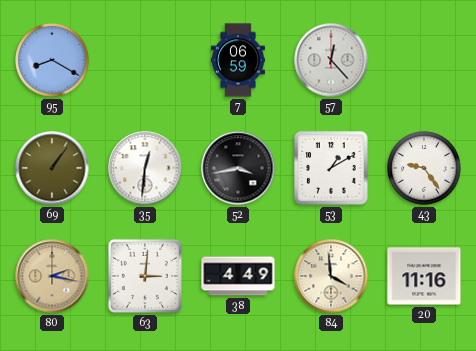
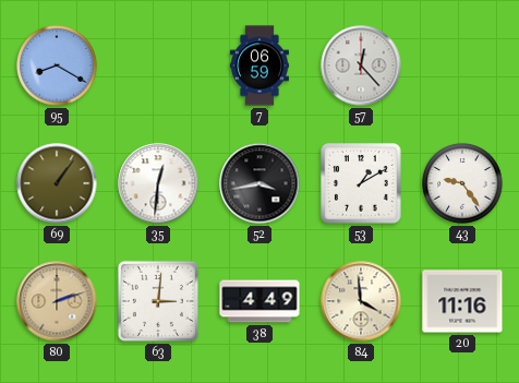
80: 2:17 -> 2:12
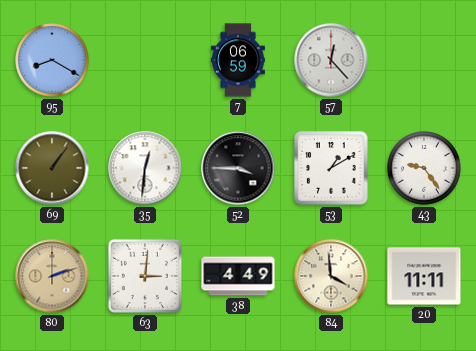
52: 3:43 -> 3:45
20: 11:16 -> 11:11
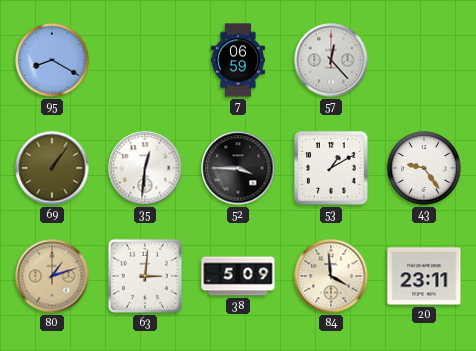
80: 2:12 -> 1:12
38: 4:49 -> 5:09
20: 11:11 -> 23:11
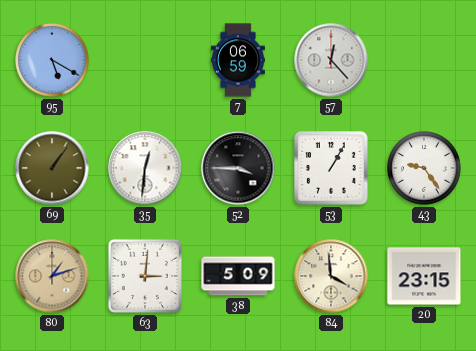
95: 8:20 -> 5:20
53: 1:10 -> 1:05
20: 23:11 -> 23:15
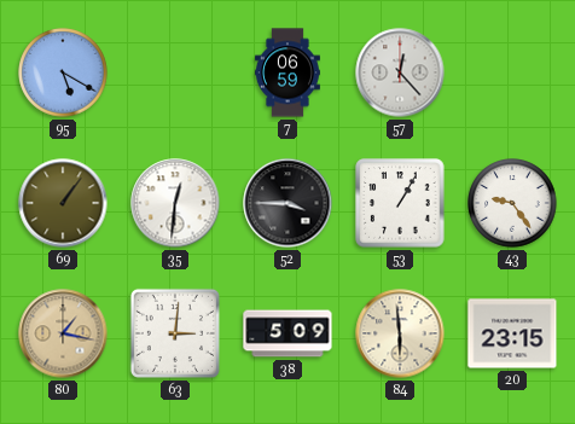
80: 1:12 -> 1:17
84: 3:59 -> 5:59
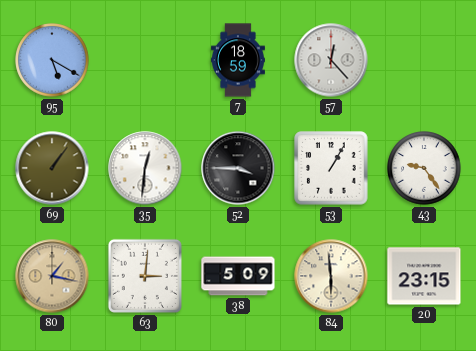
7: 06:59 -> 18:59
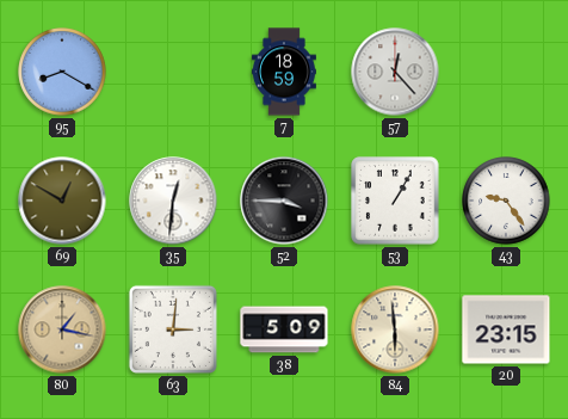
95: 5:20 -> 8:20
69: 1:06 -> 12:50
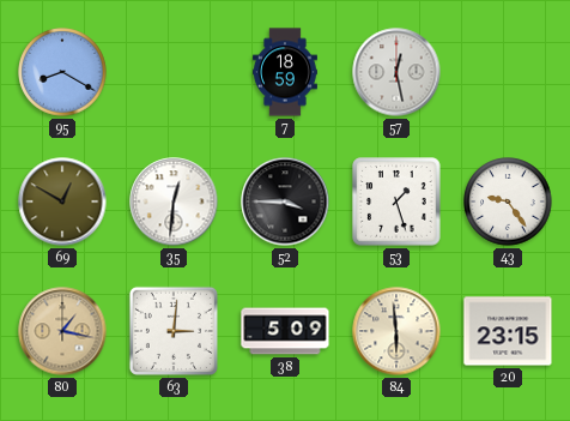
57: 12:23 -> 12:28
53: 1:05 -> 1:27
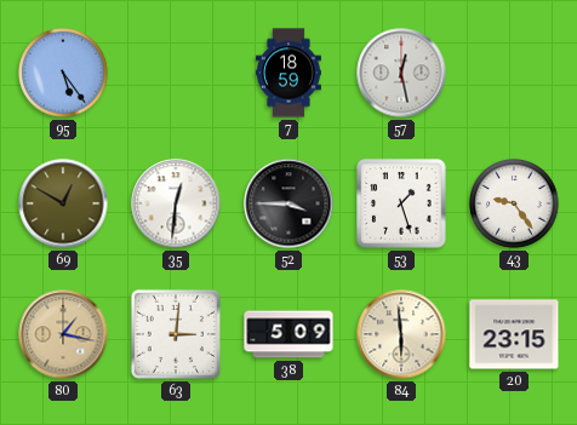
95: 8:20 -> 5:24
